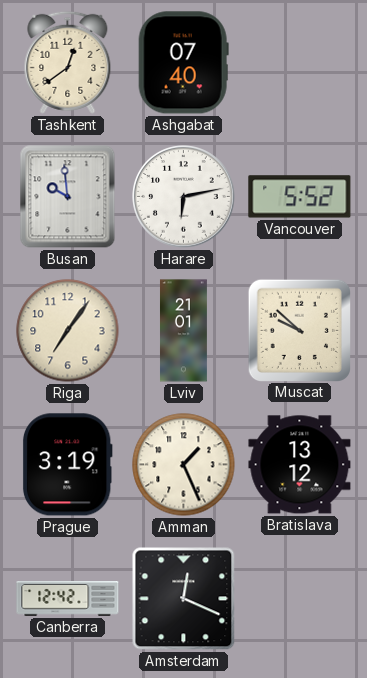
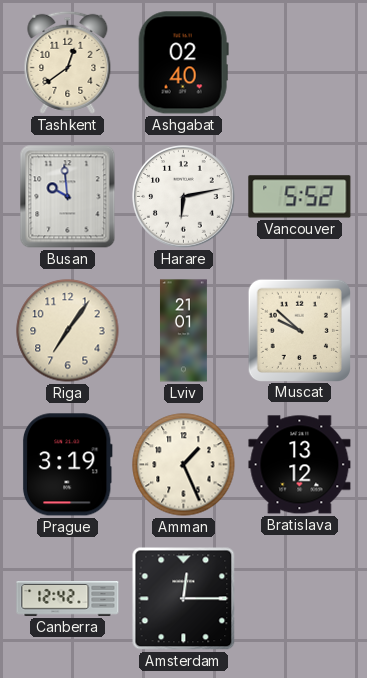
Ashgabat: 07:40 -> 02:40
Amsterdam: 12:19 -> 12:15
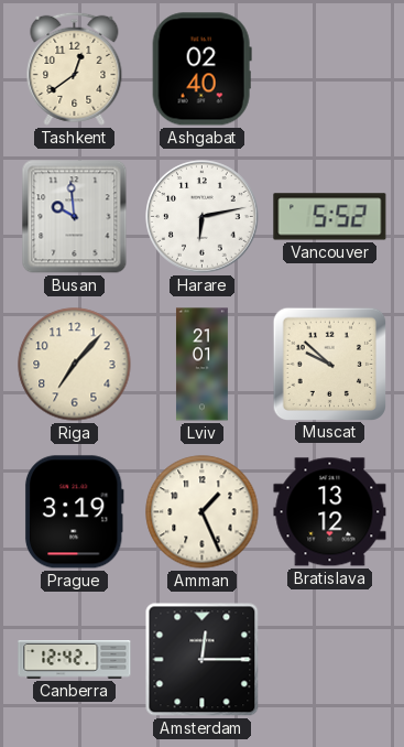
Riga: 7:06 -> 7:07
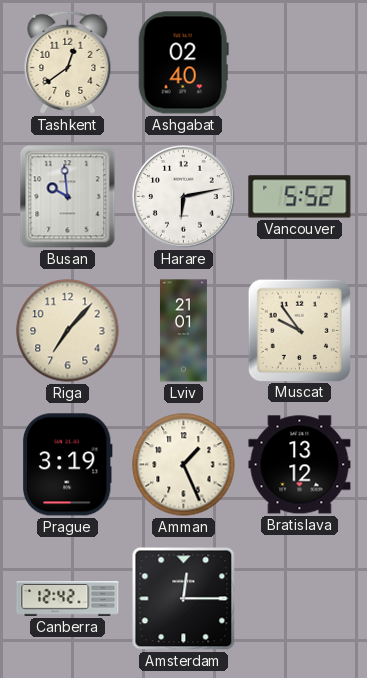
Muscat: 9:52 -> 9:54
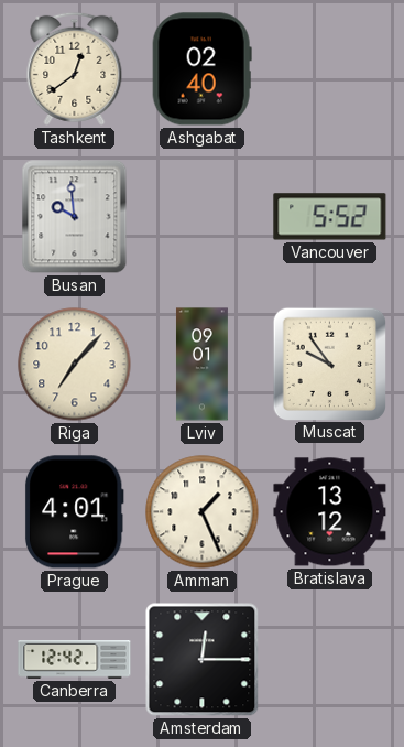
Harare: 6:13 -> none
Lviv: 21:01 -> 09:01
Prague: 3:19 -> 4:01
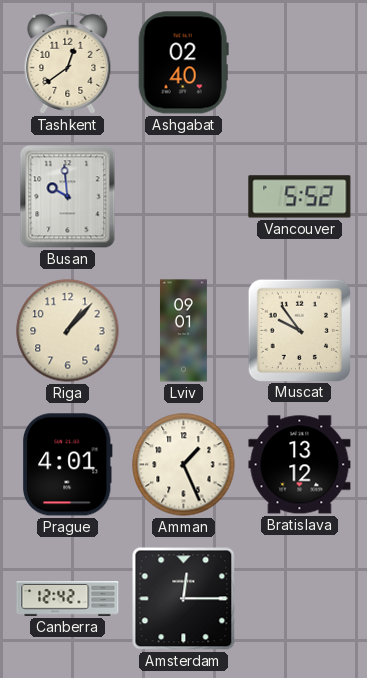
Riga: 7:07 -> 1:07
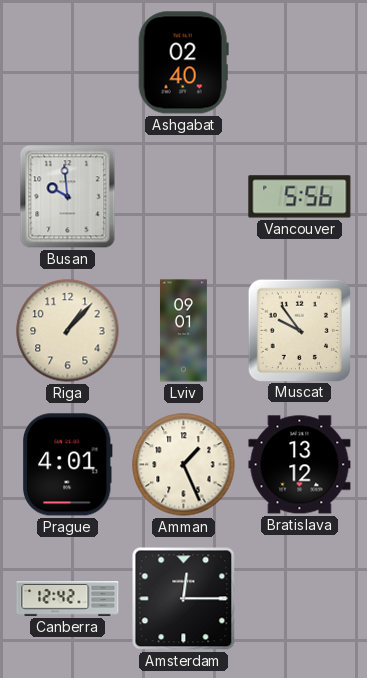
Tashkent: 12:39 -> none
Vancouver: 5:52 -> 5:56
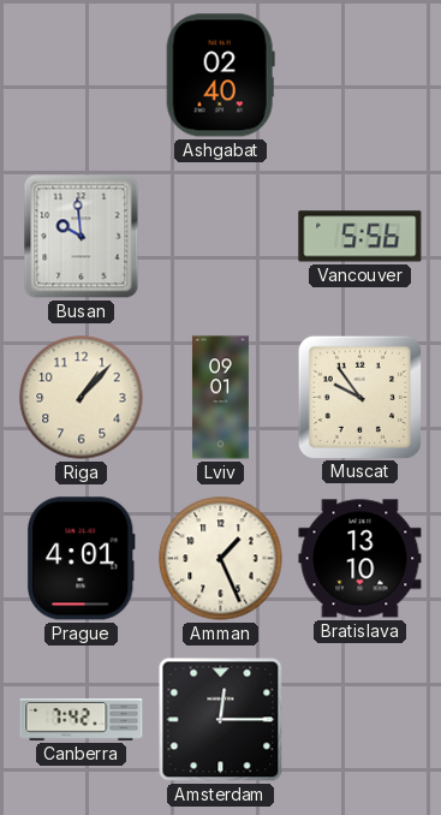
Bratislava: 13:12 -> 13:10
Canberra: 12:42 -> 7:42
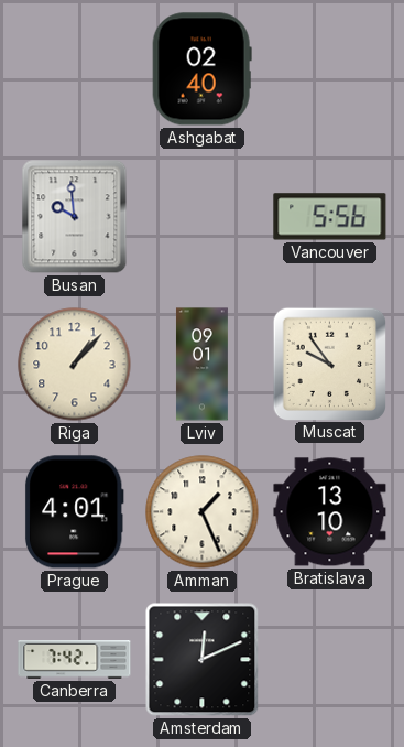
Amsterdam: 12:15 -> 12:11
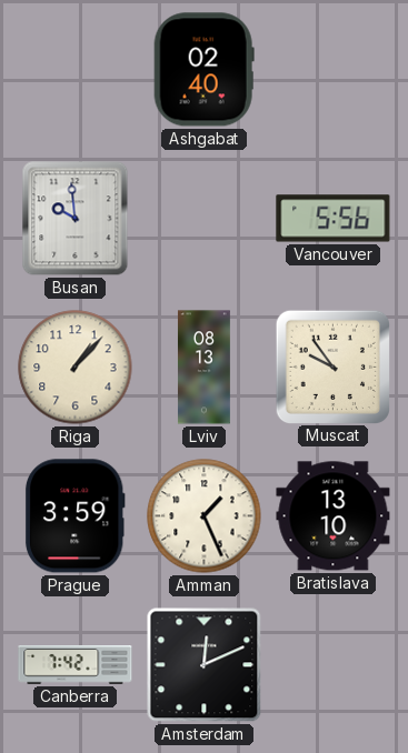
Lviv: 09:01 -> 08:13
Prague: 4:01 -> 3:59
